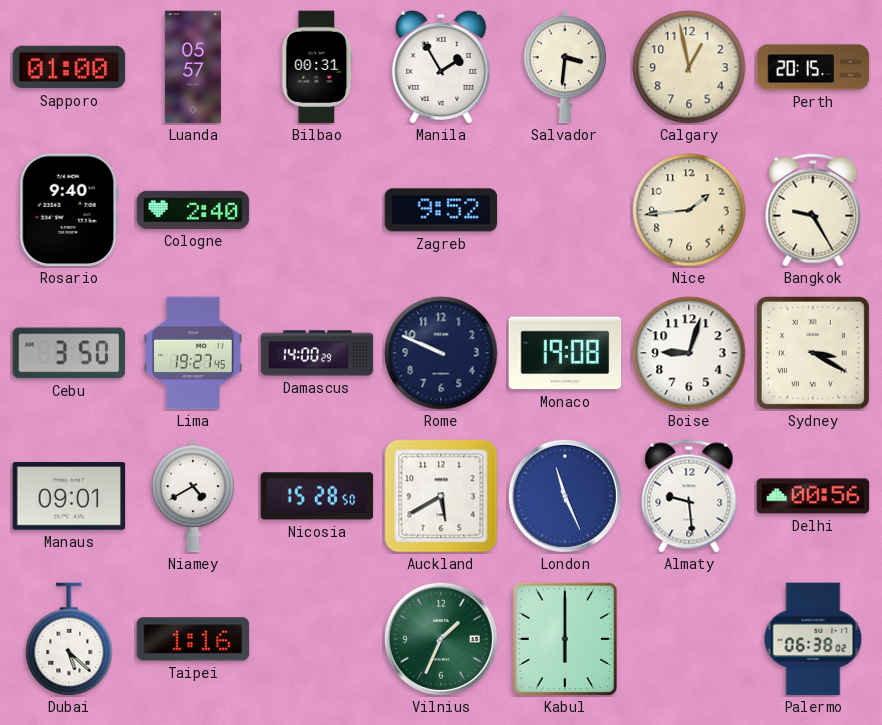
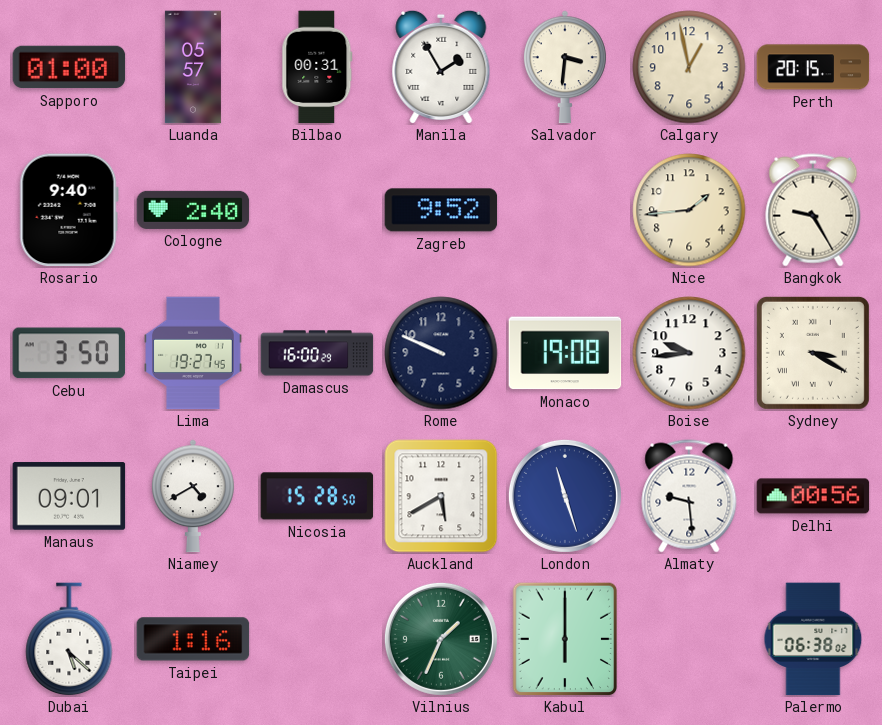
Damascus: 14:00 -> 16:00
Boise: 9:03 -> 9:44
London: 11:26 -> 11:27
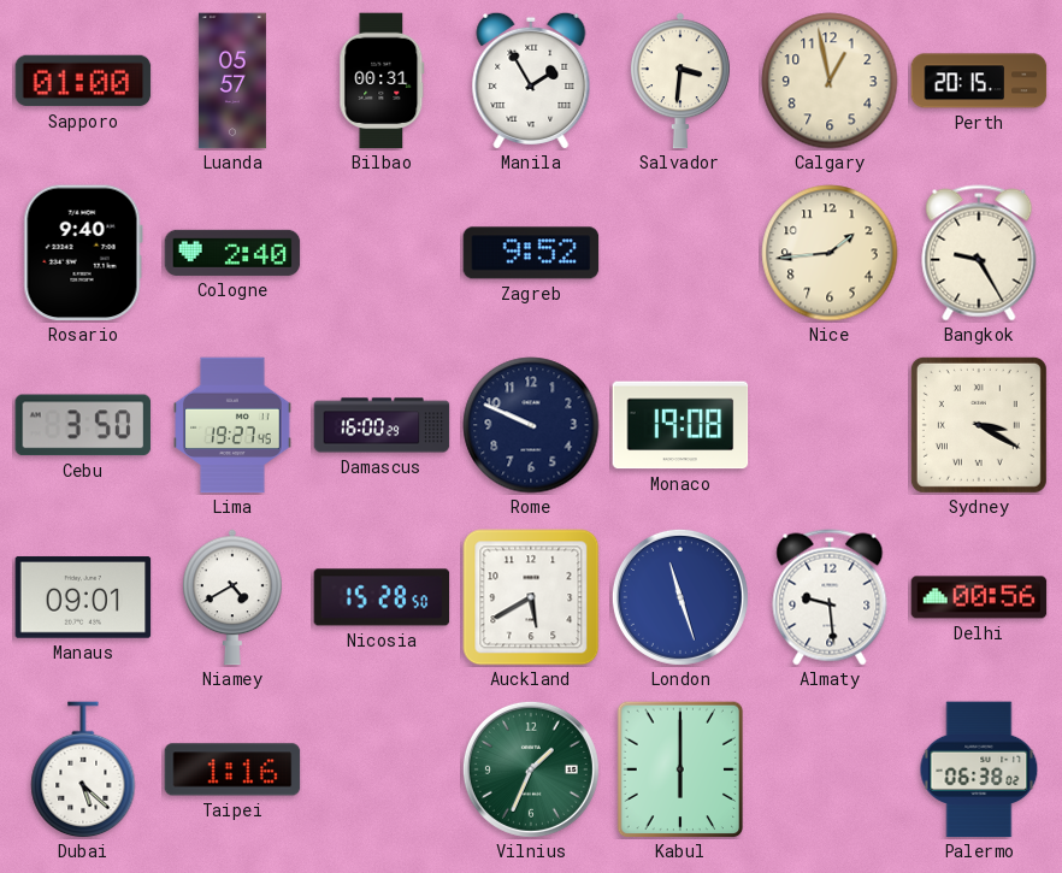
Boise: 9:44 -> none
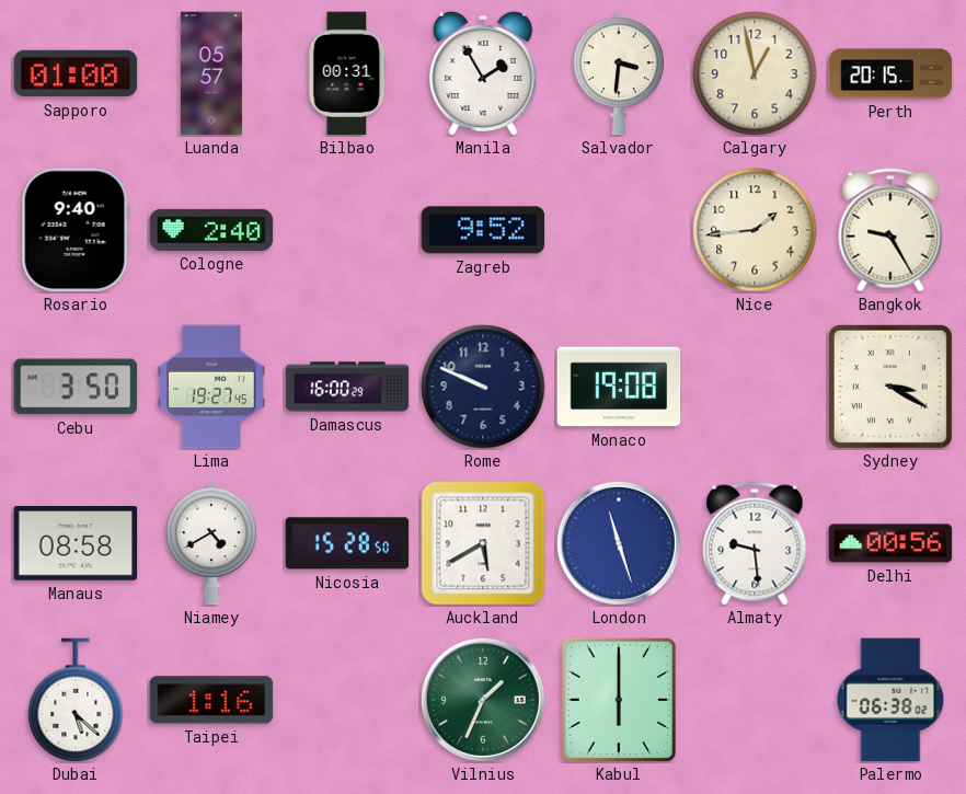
Manaus: 09:01 -> 08:58
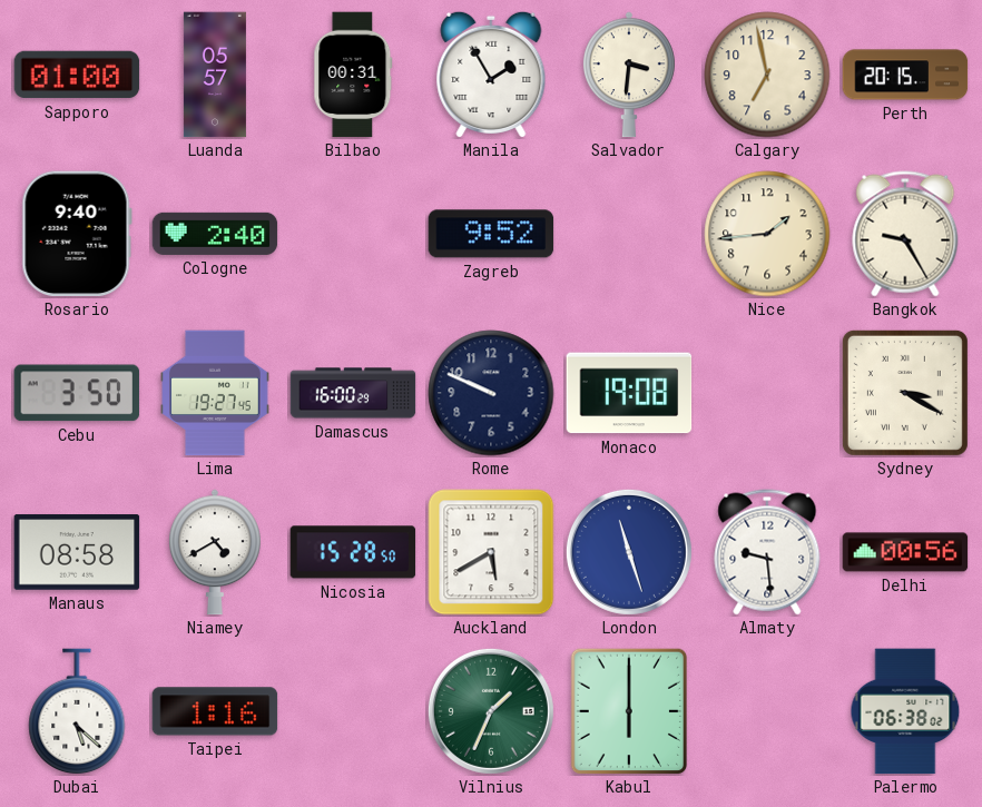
Calgary: 12:58 -> 6:58
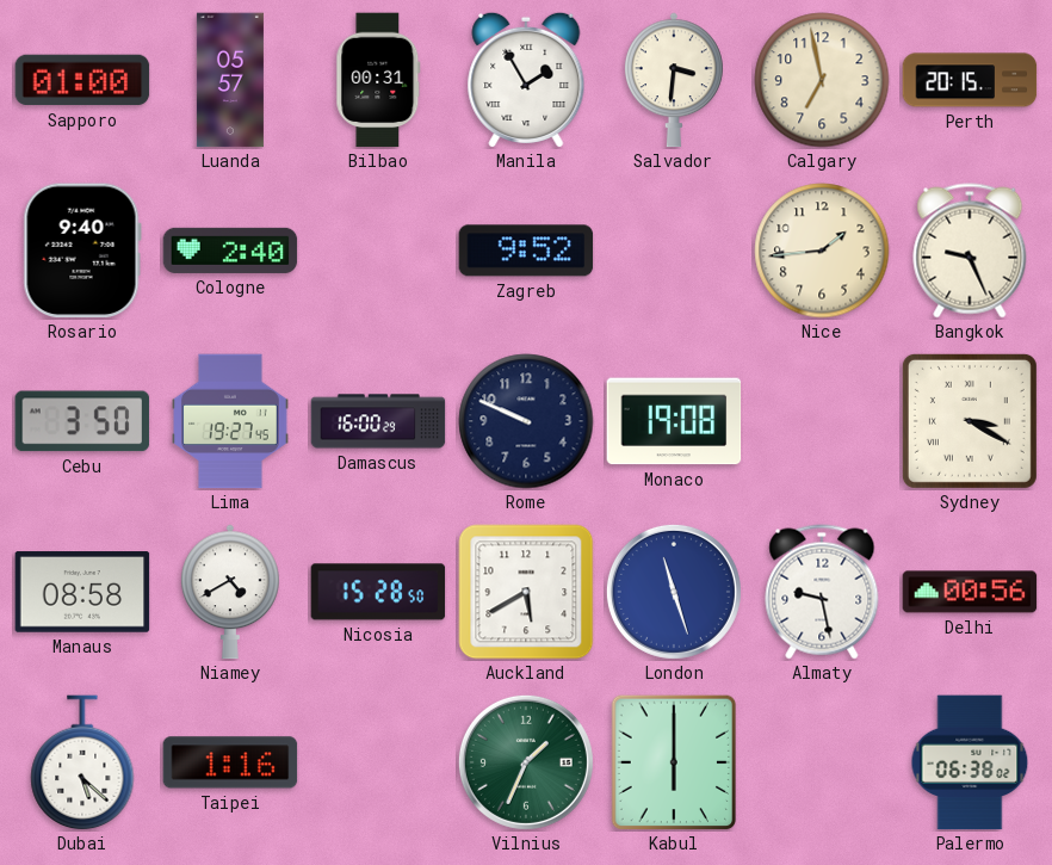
Bangkok: 9:25 -> 9:26
Almaty: 9:29 -> 9:28
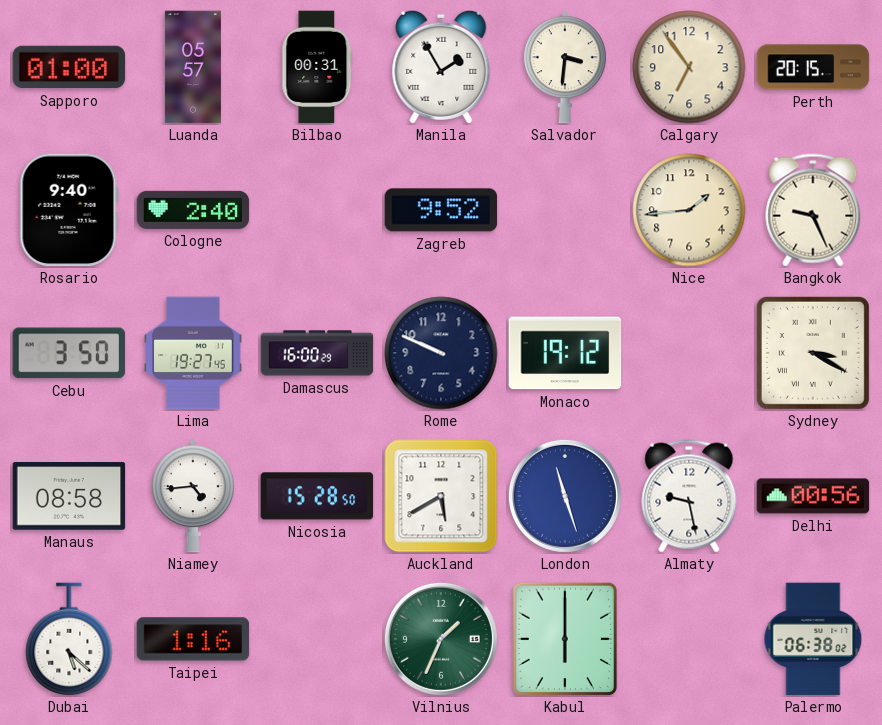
Calgary: 6:58 -> 6:54
Monaco: 19:08 -> 19:12
Niamey: 4:40 -> 4:44
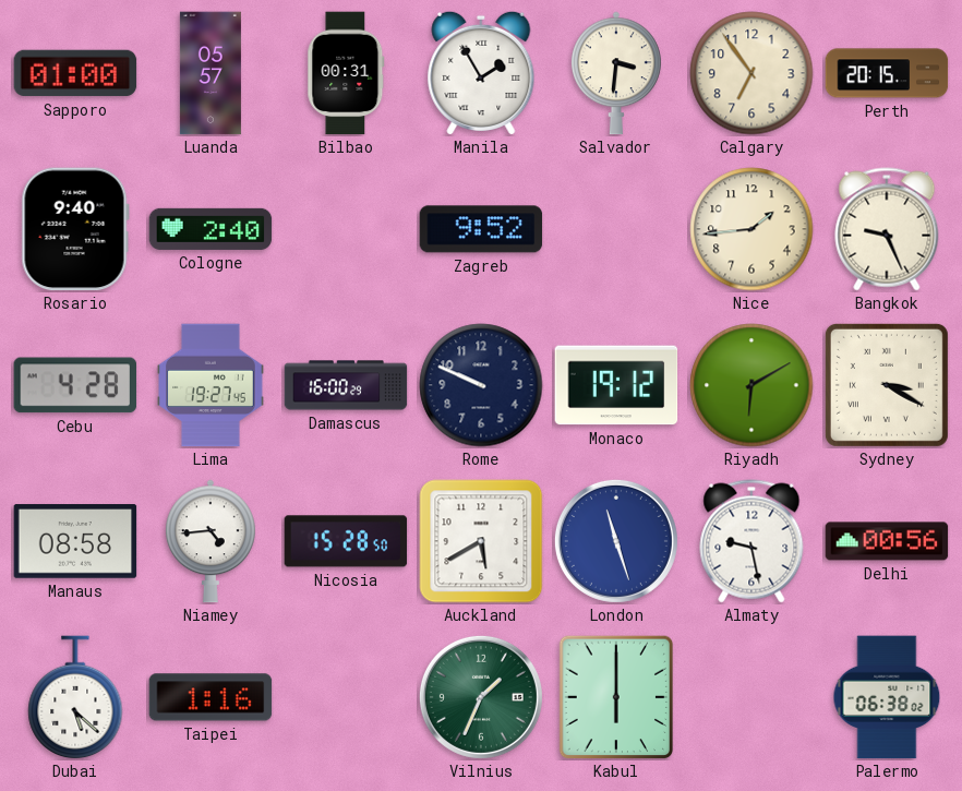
Cebu: 3:50 -> 4:28
Riyadh: none -> 6:10
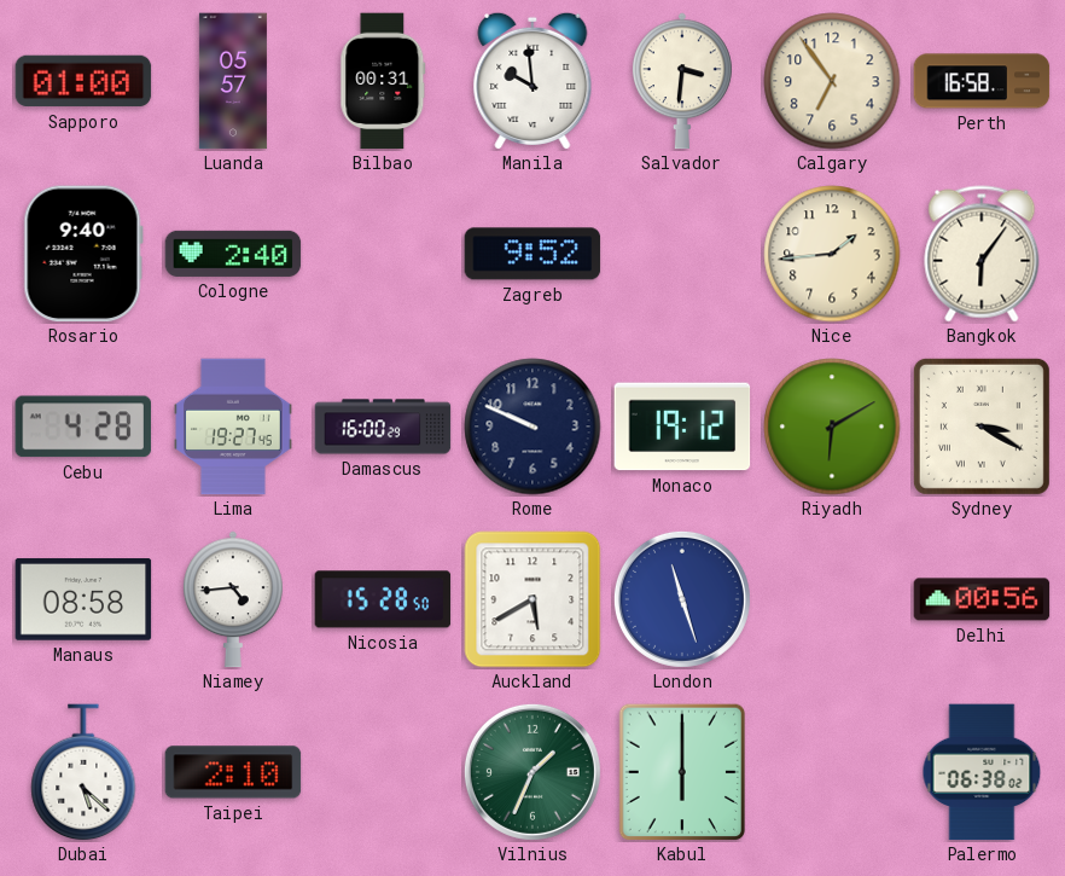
Manila: 1:55 -> 9:59
Perth: 20:15 -> 16:58
Bangkok: 9:26 -> 6:06
Almaty: 9:28 -> none
Taipei: 1:16 -> 2:10
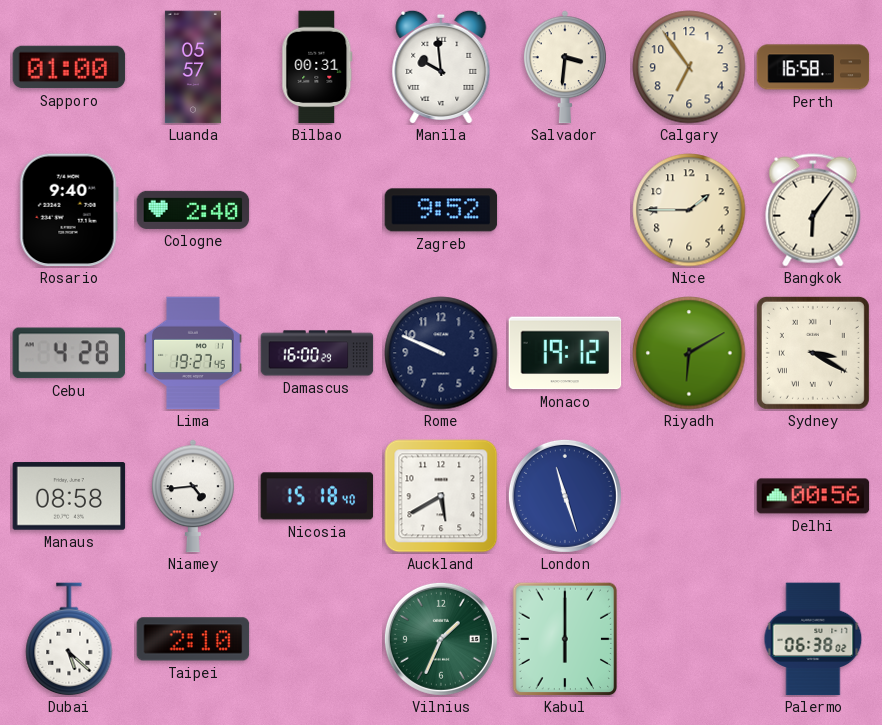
Nice: 1:44 -> 1:45
Nicosia: 15:28 -> 15:18
